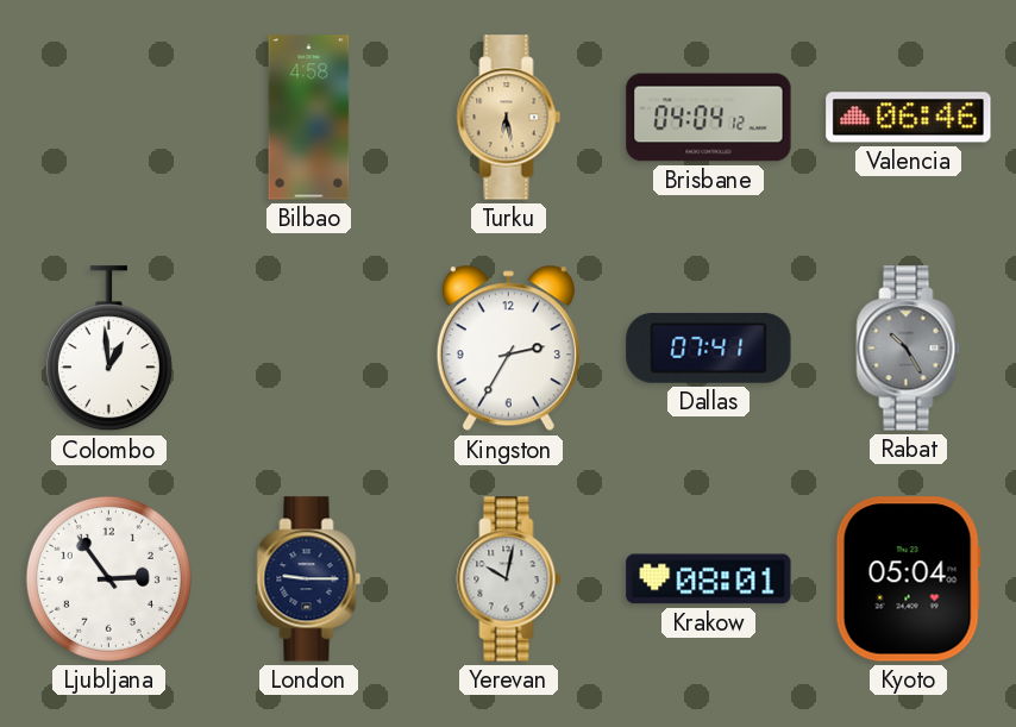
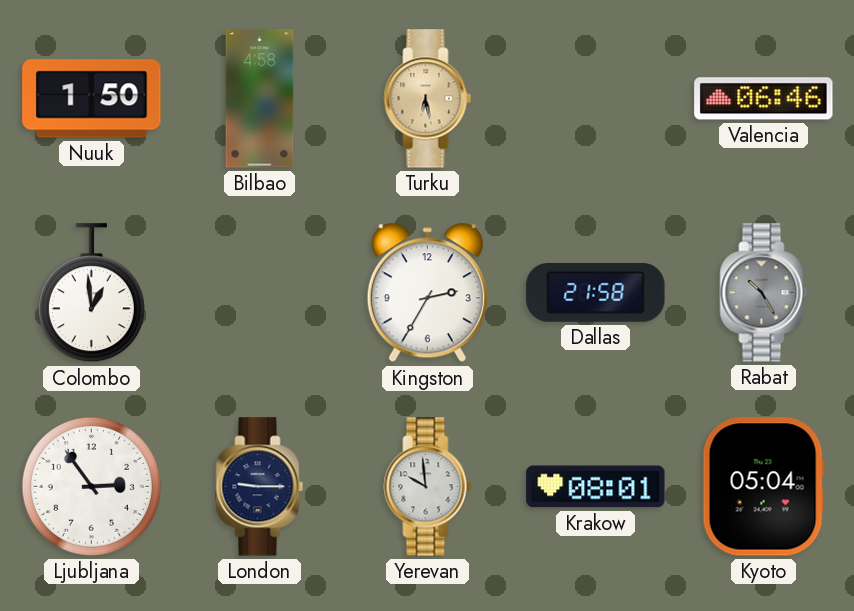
Nuuk: none -> 1:50
Brisbane: 04:04 -> none
Dallas: 07:41 -> 21:58
Yerevan: 10:02 -> 9:59
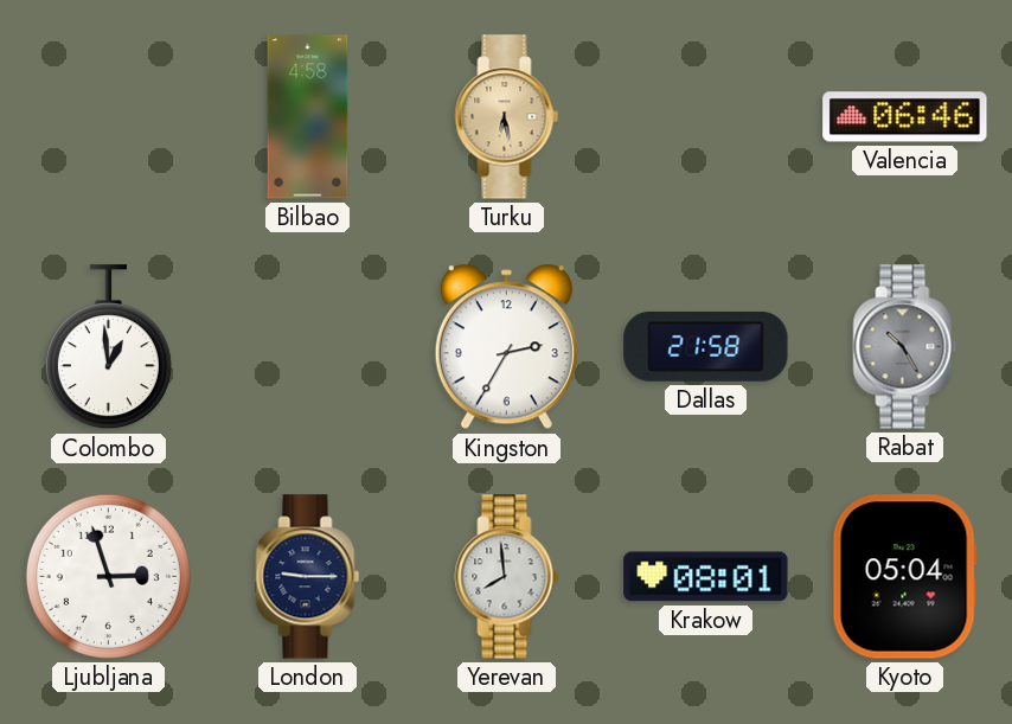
Nuuk: 1:50 -> none
Ljubljana: 2:54 -> 2:57
Yerevan: 9:59 -> 7:59
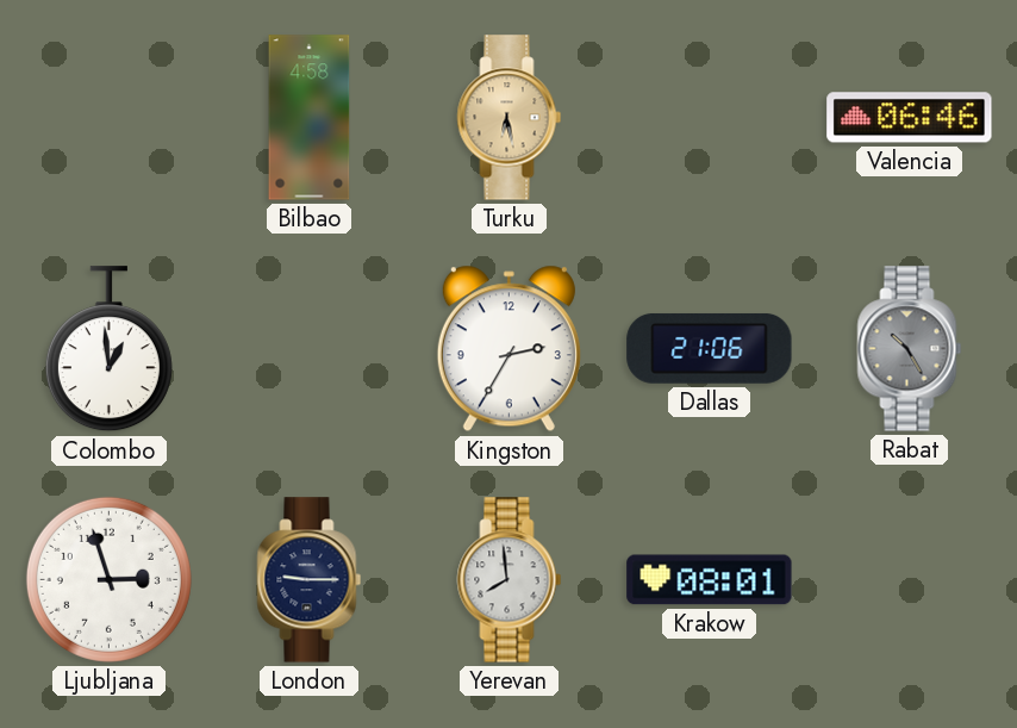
Dallas: 21:58 -> 21:06
Kyoto: 05:04 -> none
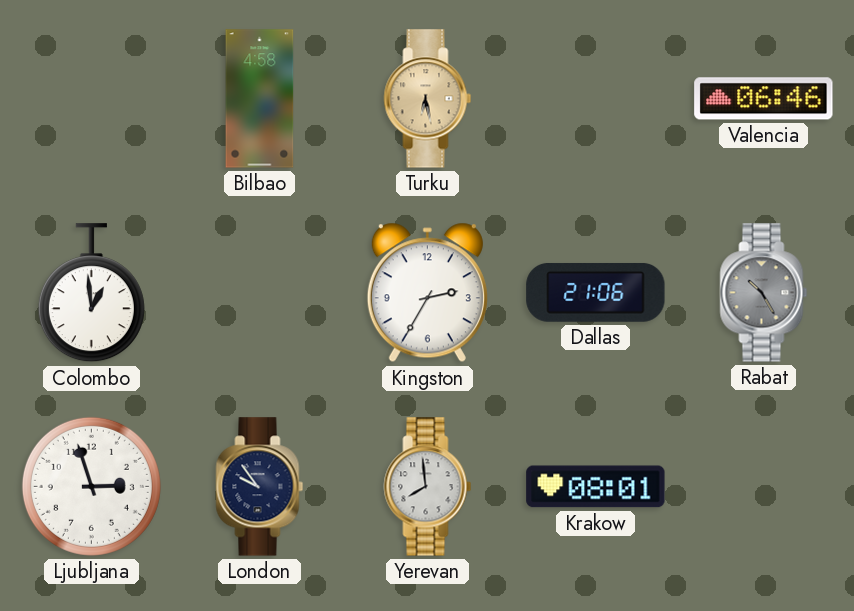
London: 9:15 -> 9:54
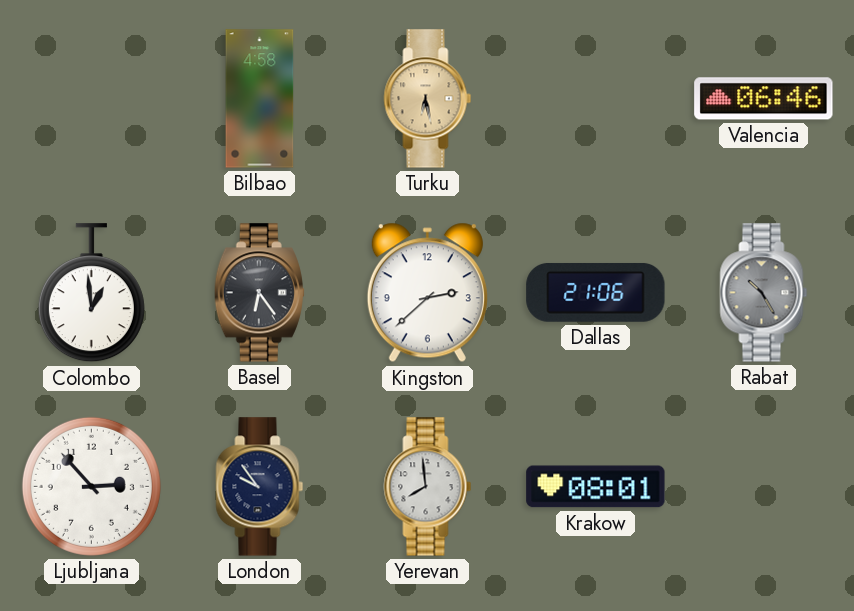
Basel: none -> 6:24
Kingston: 2:35 -> 2:38
Ljubljana: 2:57 -> 2:53
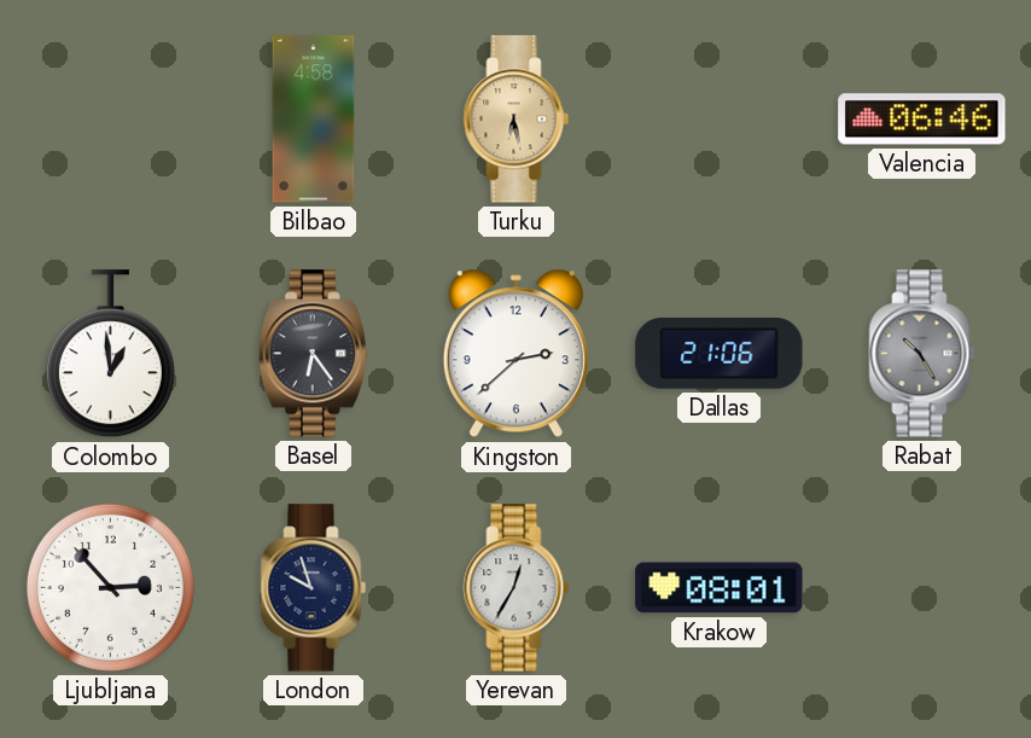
London: 9:54 -> 9:57
Yerevan: 7:59 -> 12:35
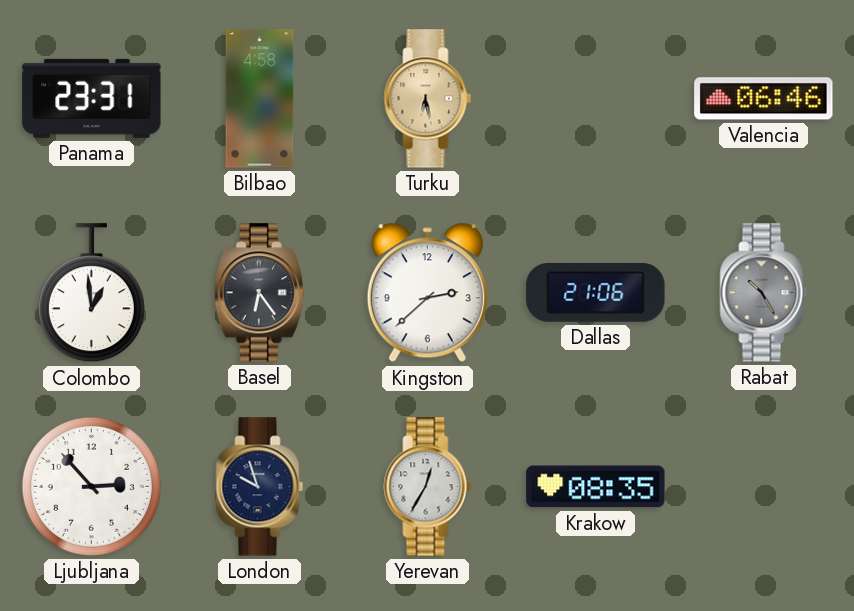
Panama: none -> 23:31
Krakow: 08:01 -> 08:35
